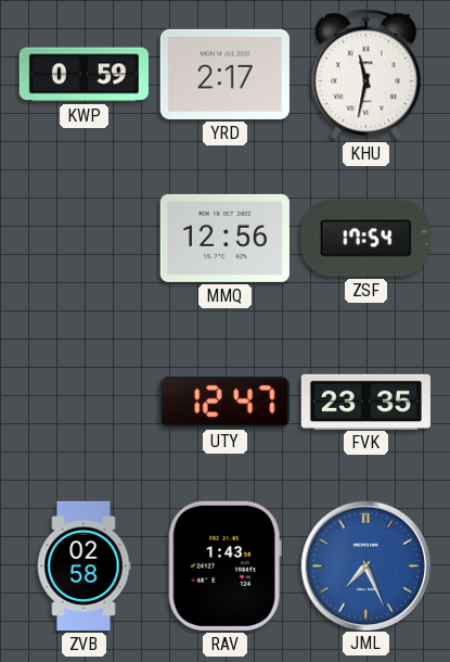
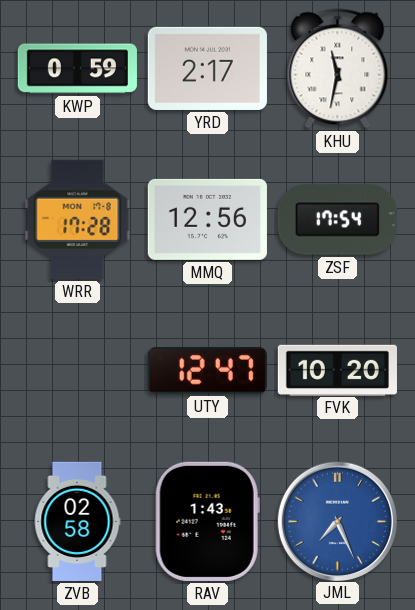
WRR: none -> 17:28
FVK: 23:35 -> 10:20
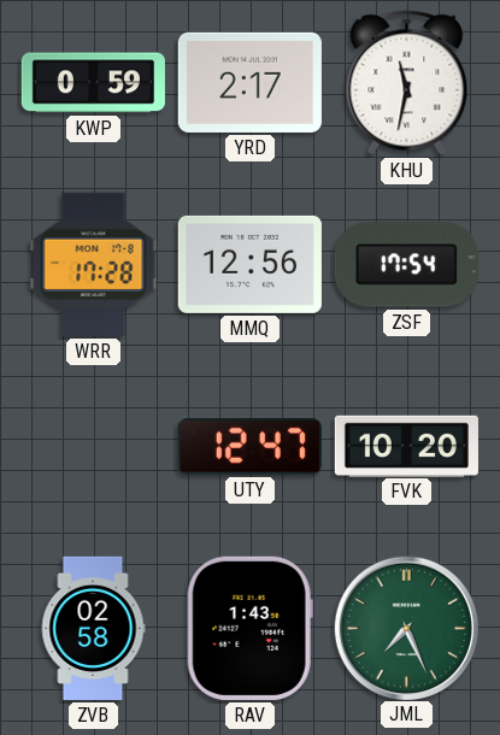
JML dial: blue -> green
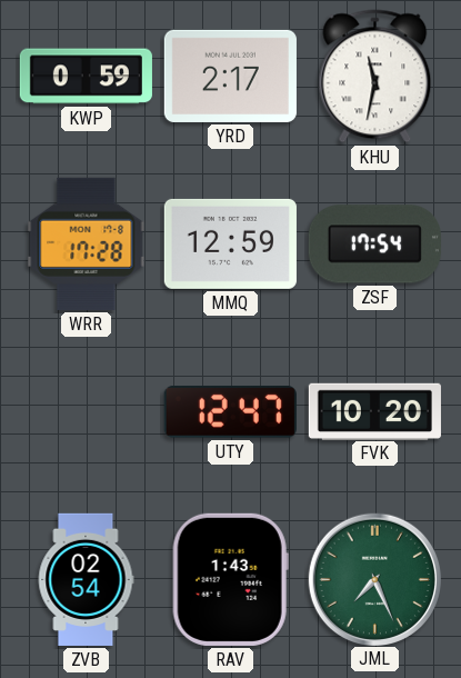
MMQ: 12:56 -> 12:59
ZVB: 02:58 -> 02:54
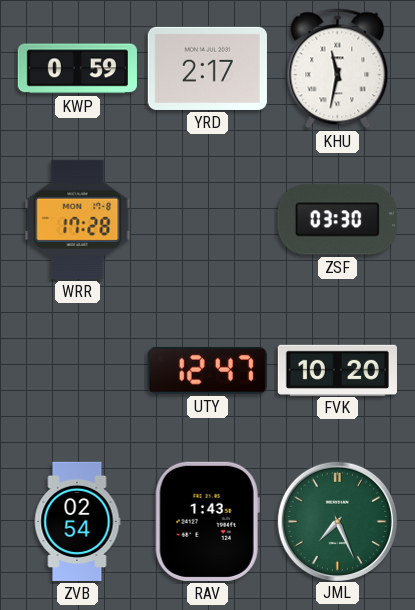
MMQ: 12:59 -> none
ZSF: 17:54 -> 03:30
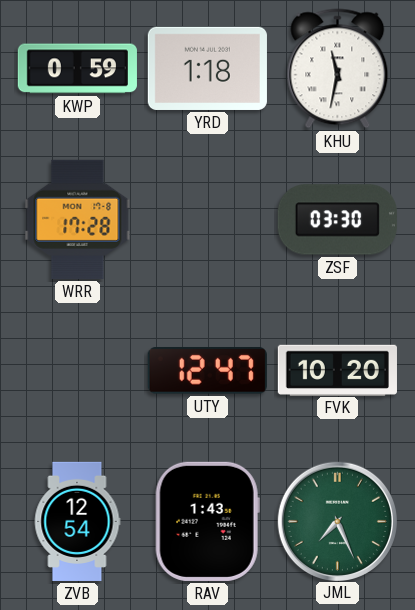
YRD: 2:17 -> 1:18
ZVB: 02:54 -> 12:54
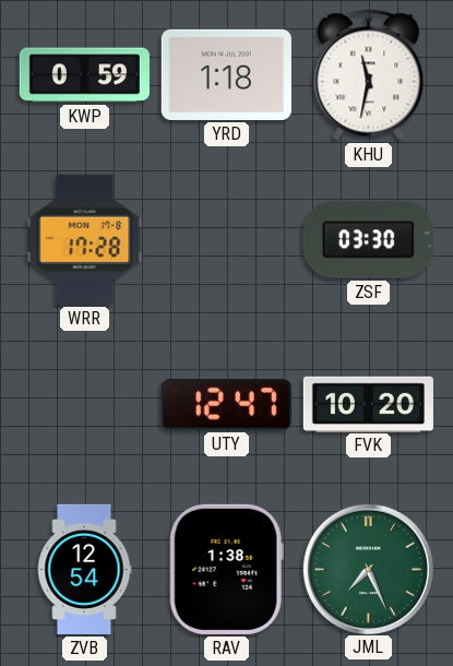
RAV: 1:43 -> 1:38
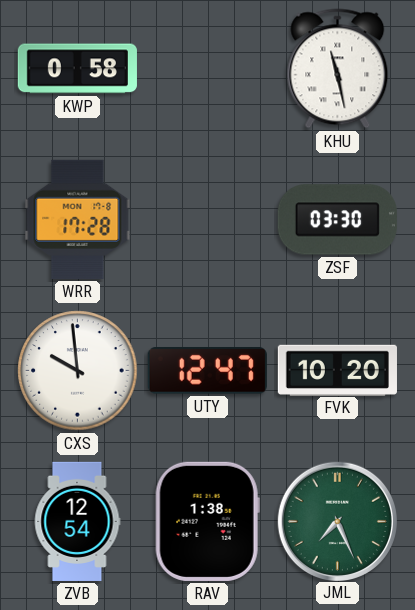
KWP: 0:59 -> 0:58
YRD: 1:18 -> none
KHU: 11:32 -> 11:28
CXS: none -> 9:59
